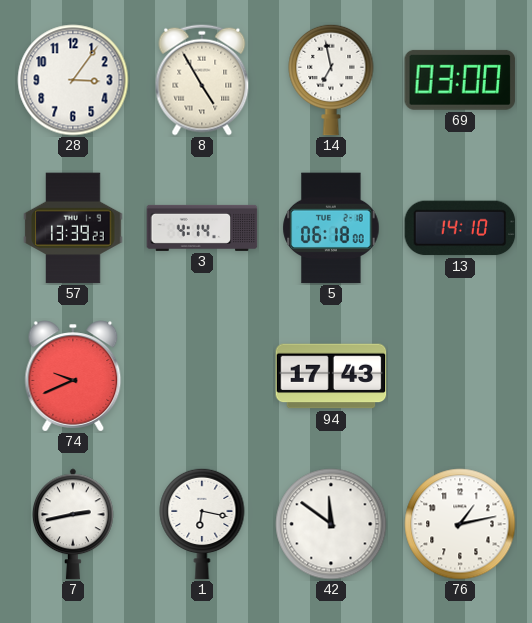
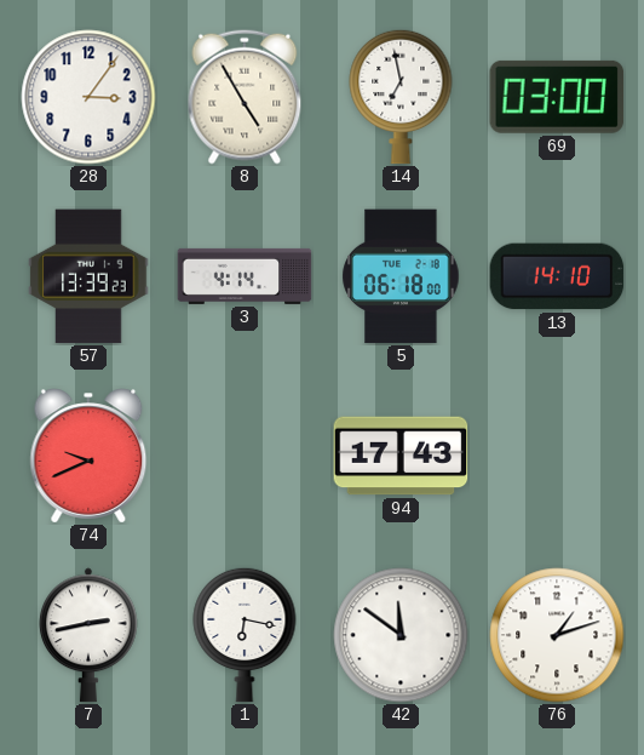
76: 1:13 -> 1:12
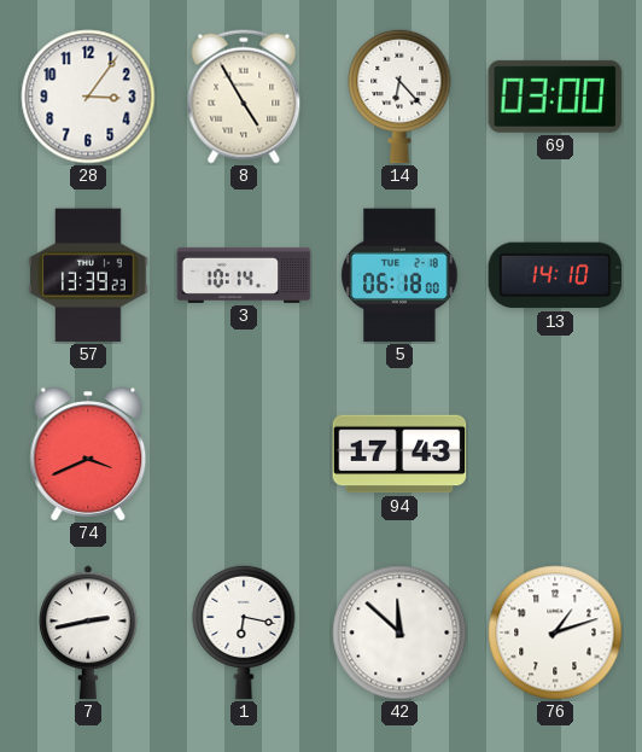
14: 6:58 -> 6:23
3: 4:14 -> 10:14
74: 9:41 -> 3:41
42: 11:51 -> 11:52
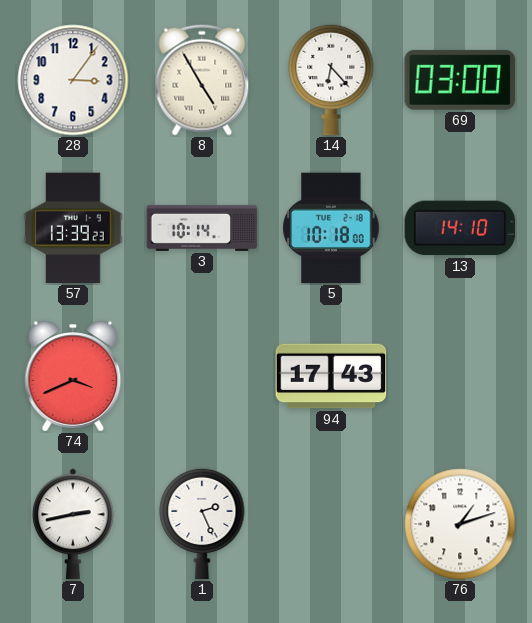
5: 06:18 -> 10:18
1: 6:17 -> 2:26
42: 11:52 -> none
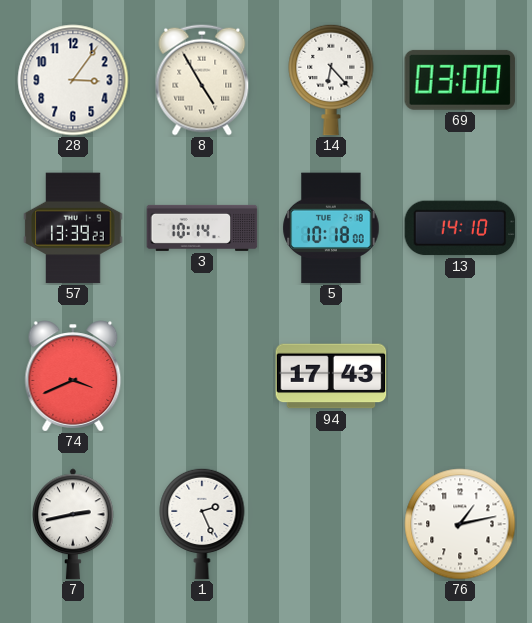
76: 1:12 -> 1:13
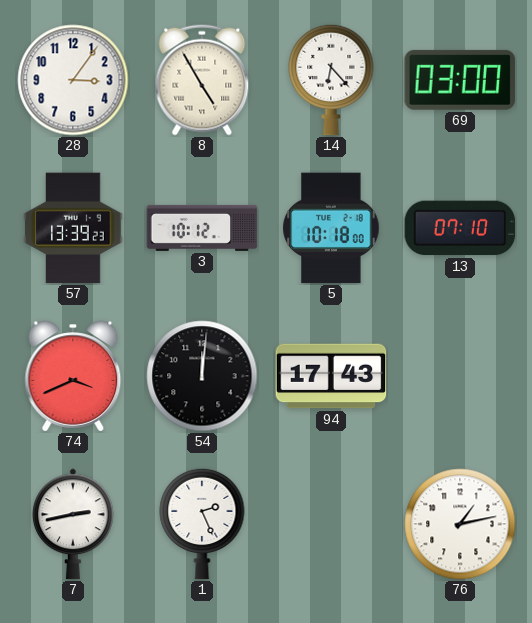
3: 10:14 -> 10:12
13: 14:10 -> 07:10
54: none -> 12:01
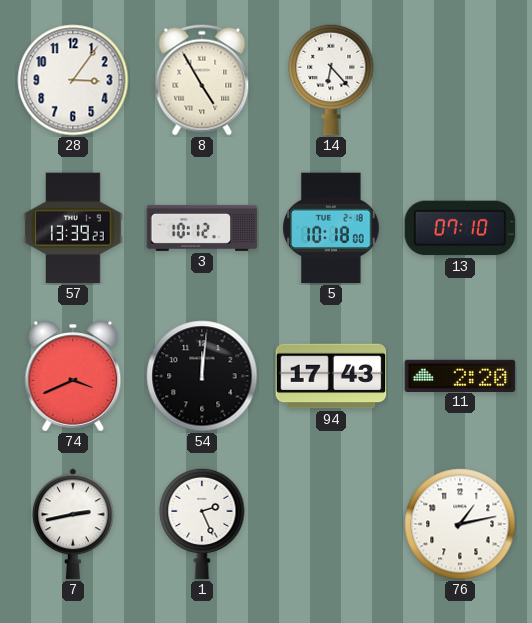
69: 03:00 -> none
11: none -> 2:20
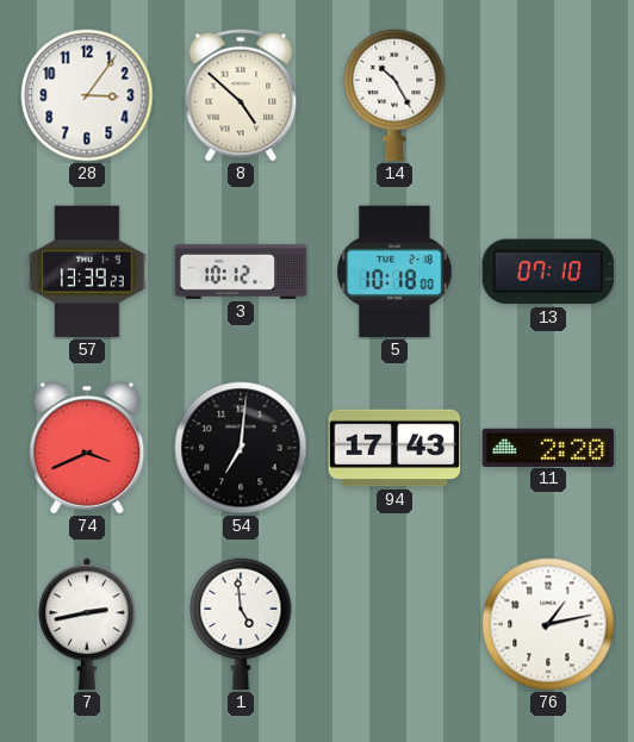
8: 4:55 -> 4:52
14: 6:23 -> 10:25
54: 12:01 -> 7:01
1: 2:26 -> 4:59
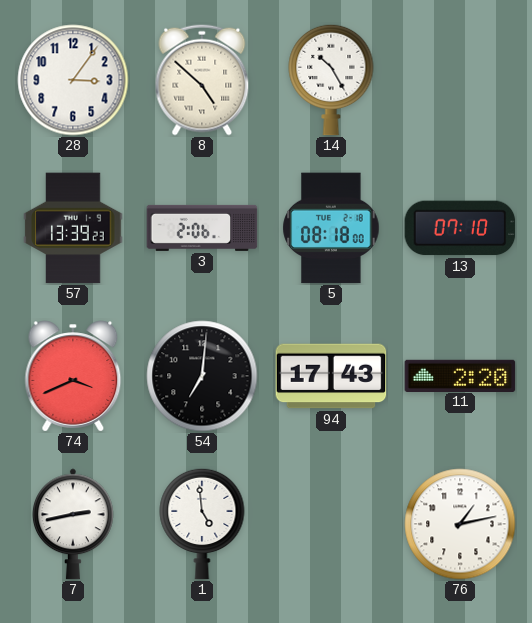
3: 10:12 -> 2:06
5: 10:18 -> 08:18
